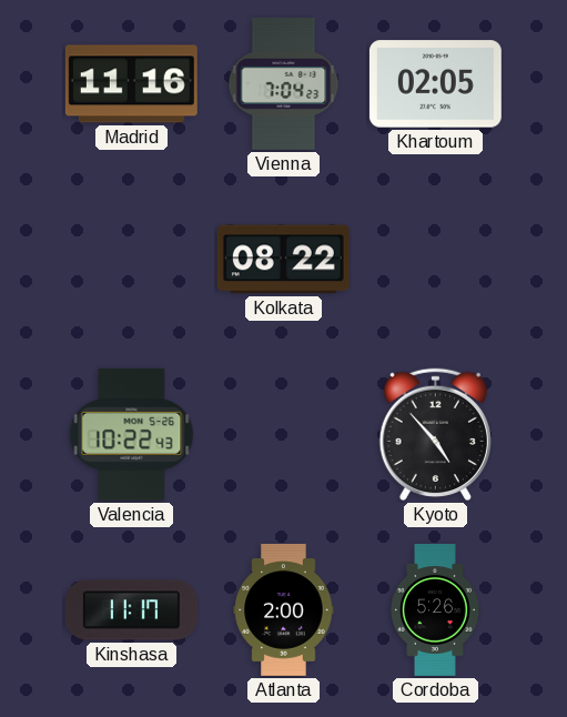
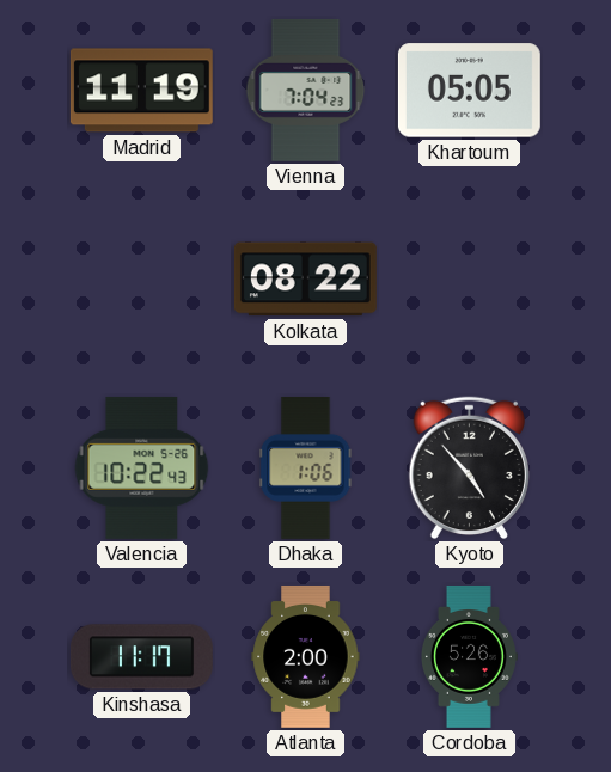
Madrid: 11:16 -> 11:19
Khartoum: 02:05 -> 05:05
Dhaka: none -> 1:06
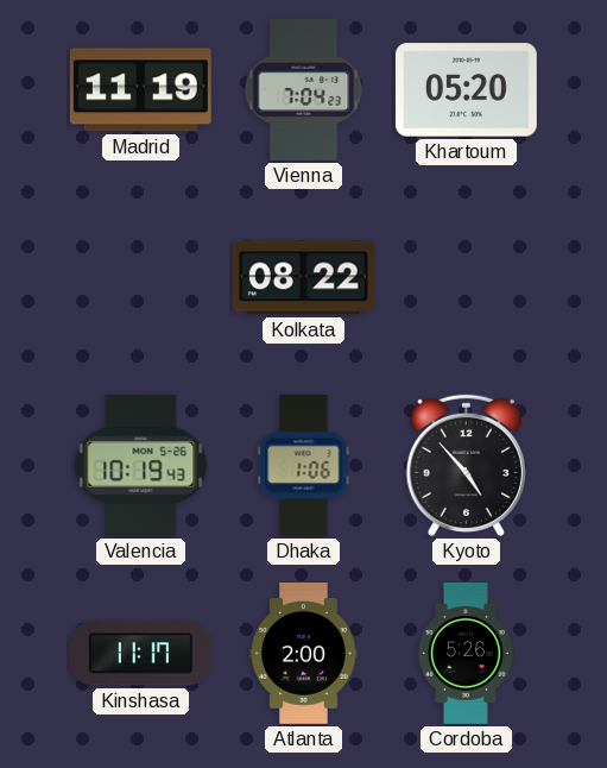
Khartoum: 05:05 -> 05:20
Valencia: 10:22 -> 10:19
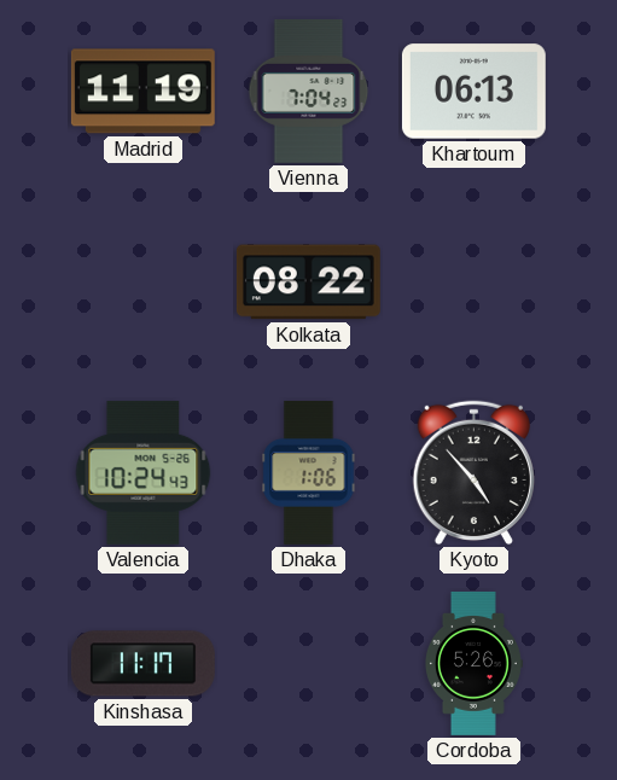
Khartoum: 05:20 -> 06:13
Valencia: 10:19 -> 10:24
Atlanta: 2:00 -> none
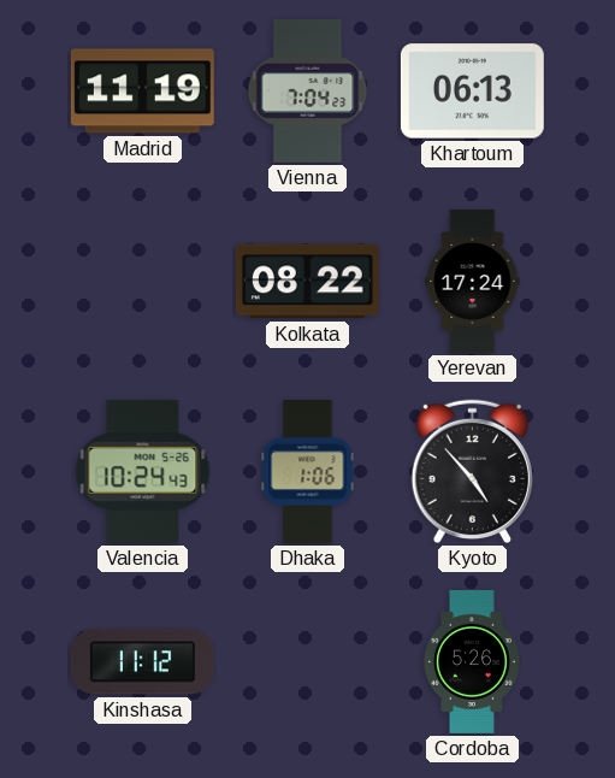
Yerevan: none -> 17:24
Kinshasa: 11:17 -> 11:12
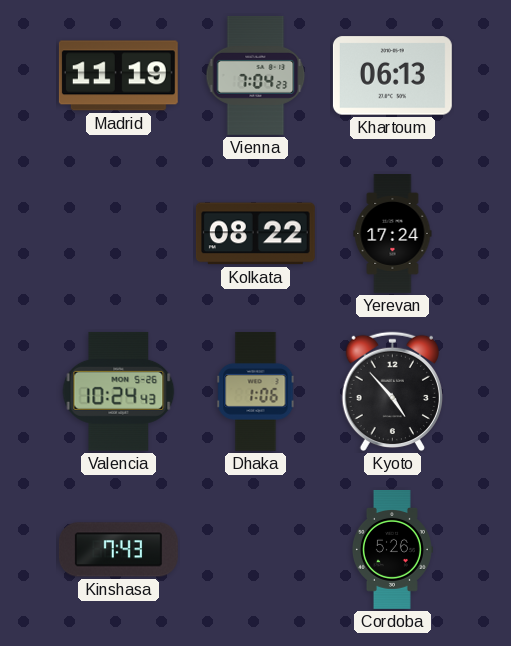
Kinshasa: 11:12 -> 7:43
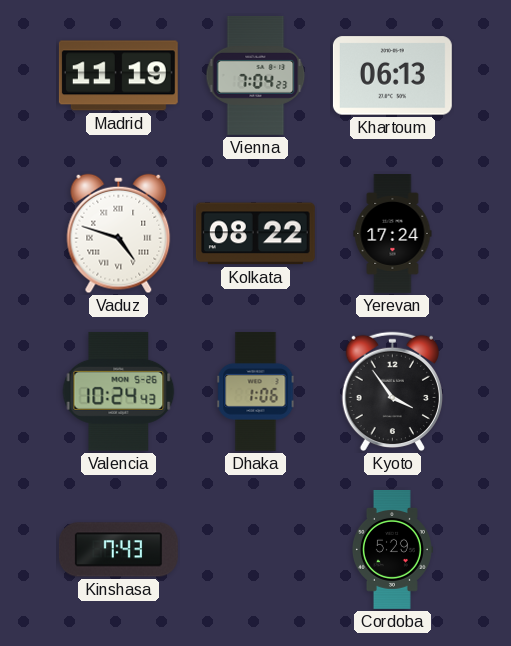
Vaduz: none -> 4:48
Kyoto: 4:53 -> 3:54
Cordoba: 5:26 -> 5:29
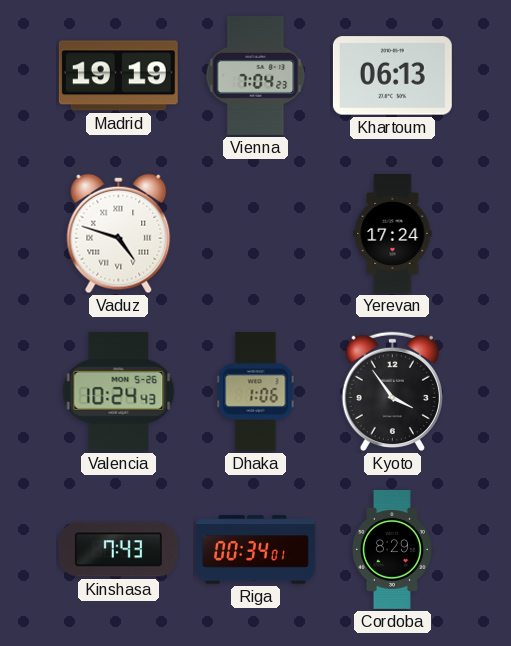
Madrid: 11:19 -> 19:19
Kolkata: 08:22 -> none
Riga: none -> 00:34
Cordoba: 5:29 -> 8:29
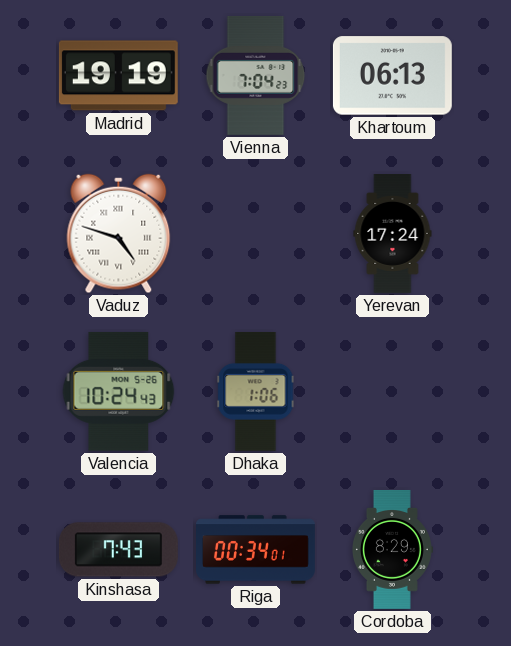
Kyoto: 3:54 -> none
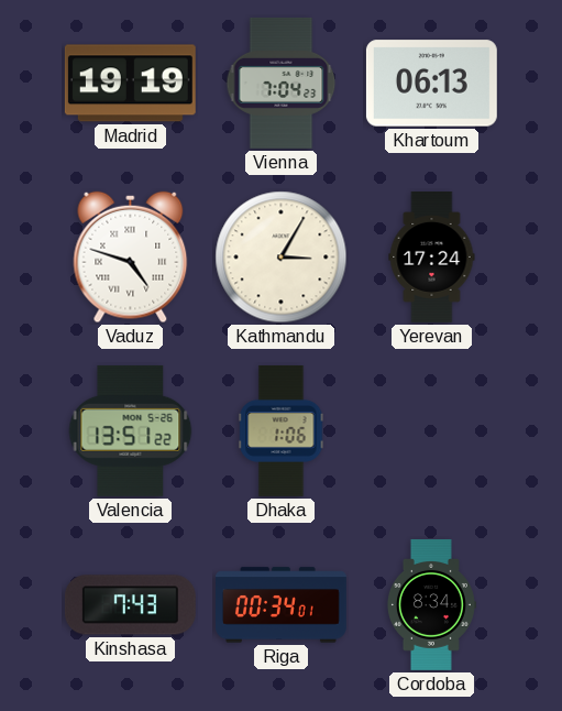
Kathmandu: none -> 3:05
Valencia: 10:24 -> 13:51
Cordoba: 8:29 -> 8:34
